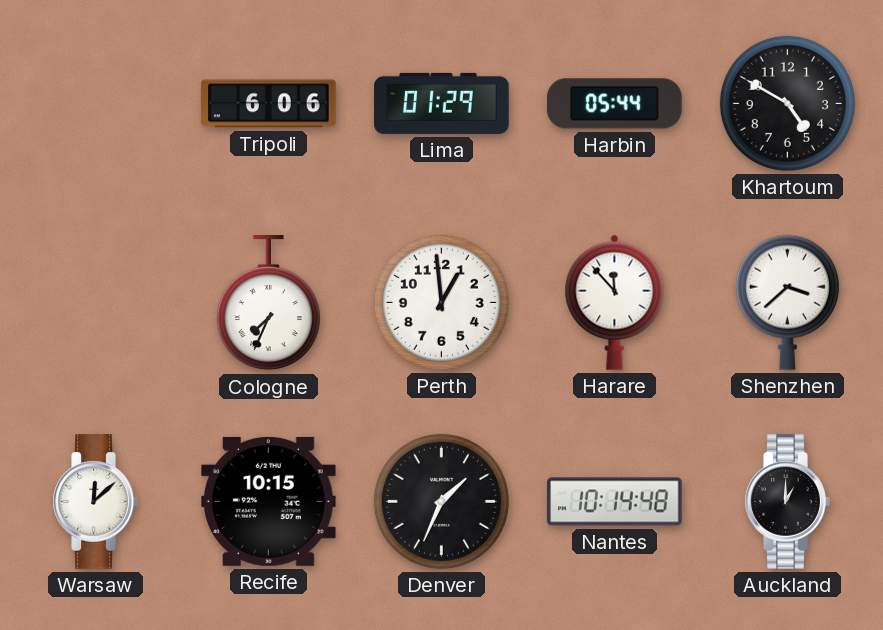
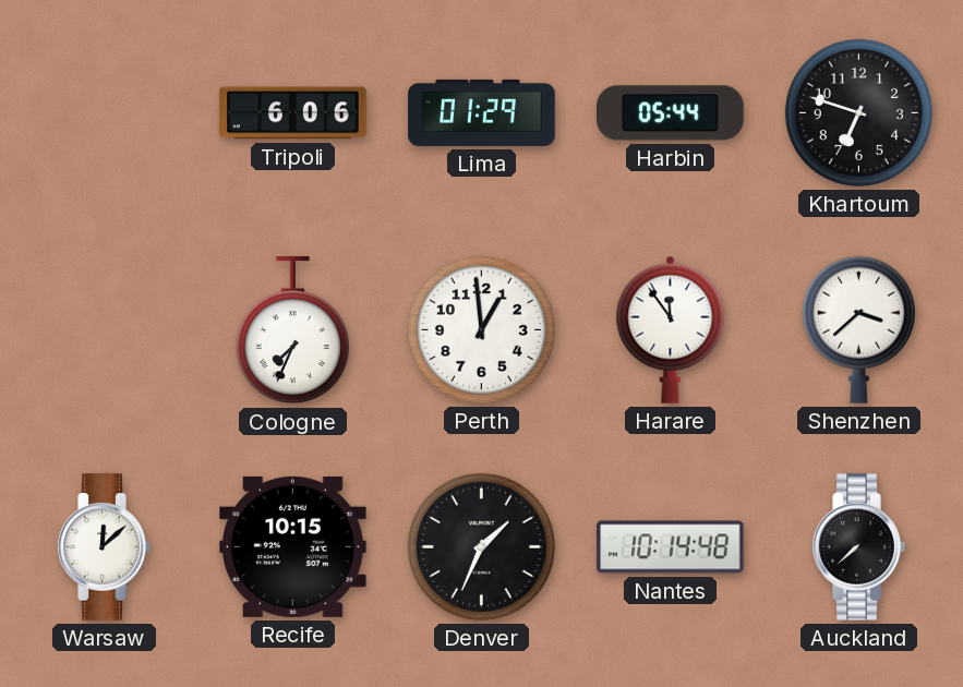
Khartoum: 4:50 -> 6:48
Harare: 11:53 -> 11:54
Auckland: 1:00 -> 7:38
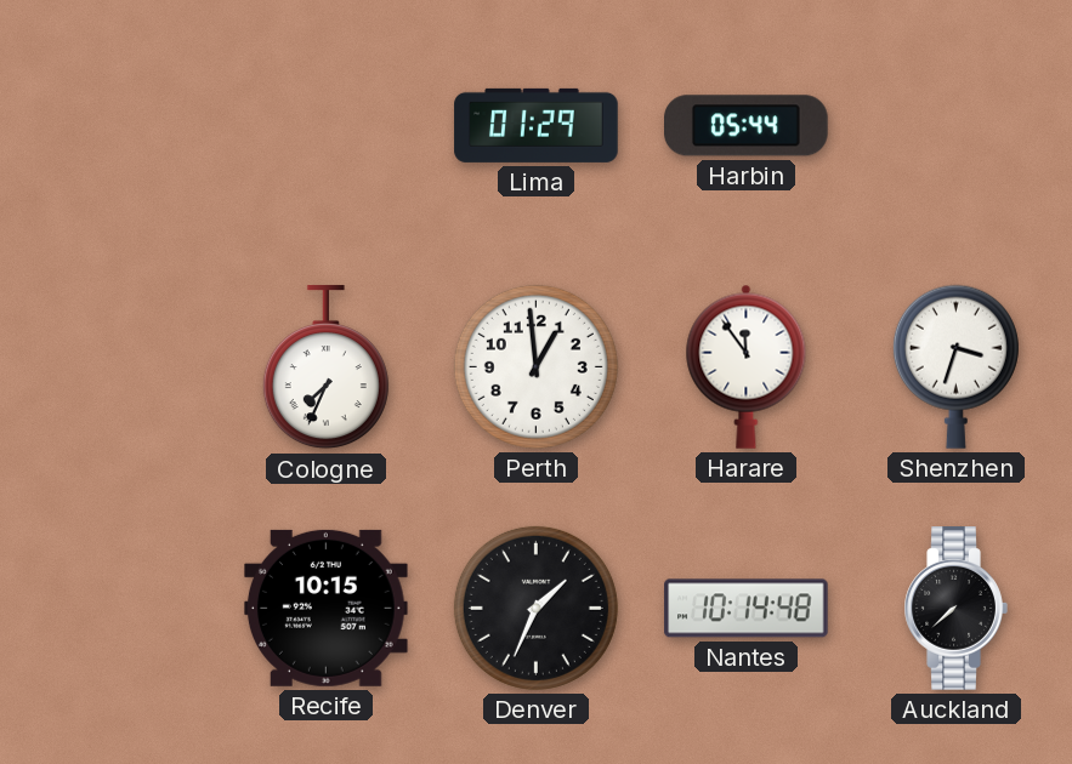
Tripoli: 6:06 -> none
Khartoum: 6:48 -> none
Shenzhen: 3:38 -> 3:33
Warsaw: 12:08 -> none
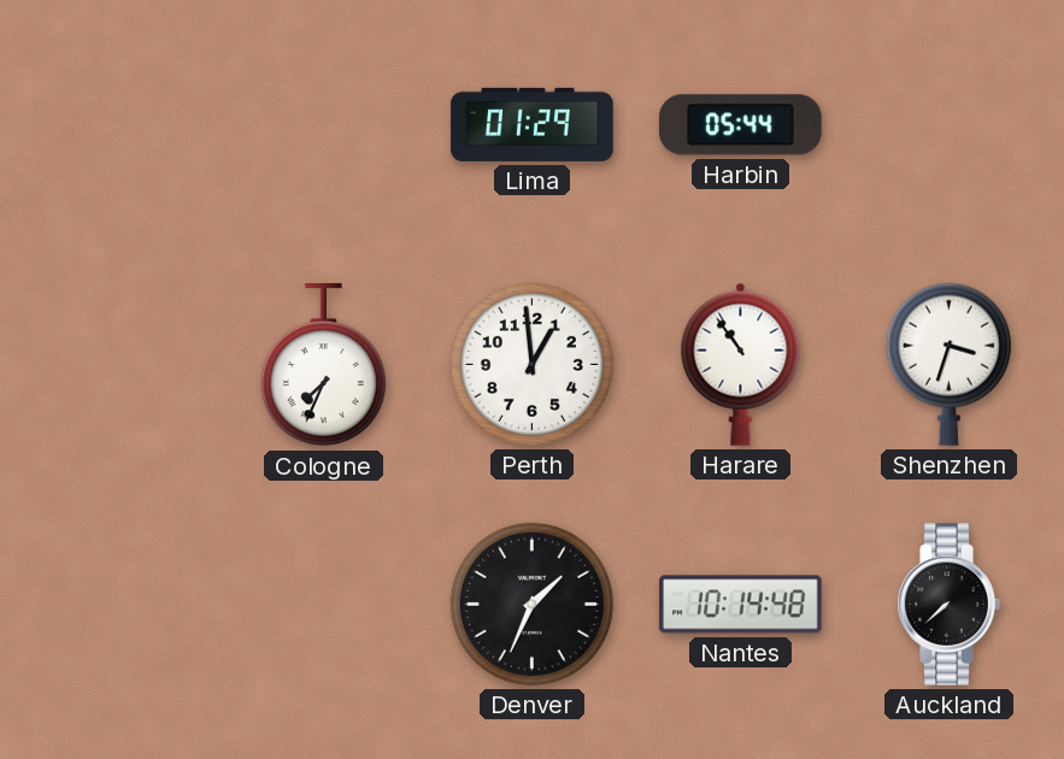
Harare: 11:54 -> 10:54
Recife: 10:15 -> none
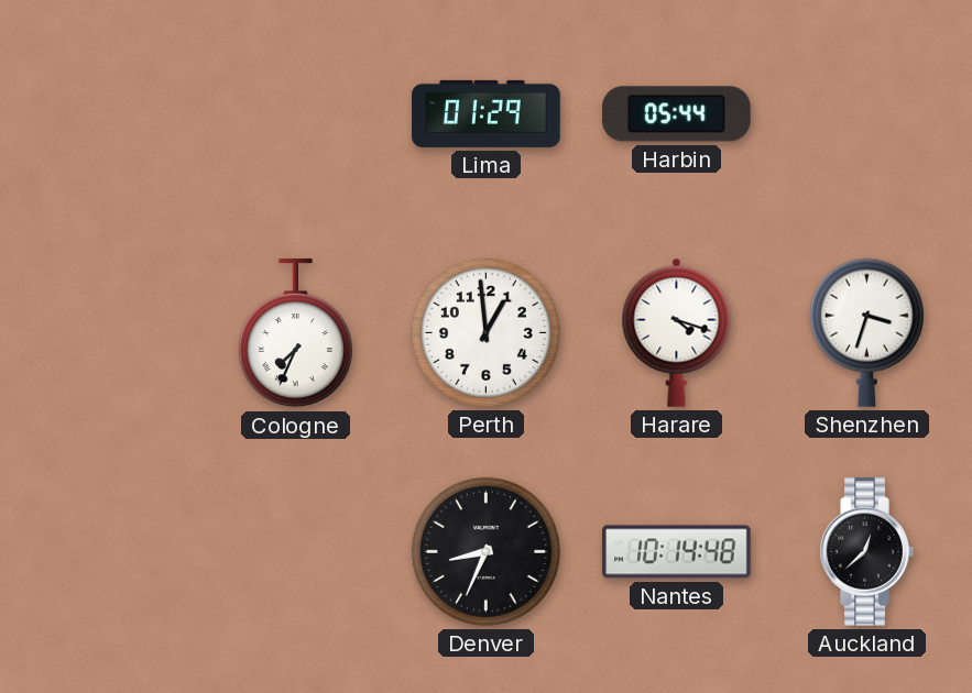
Harare: 10:54 -> 4:18
Denver: 1:34 -> 8:34
Auckland: 7:38 -> 12:38
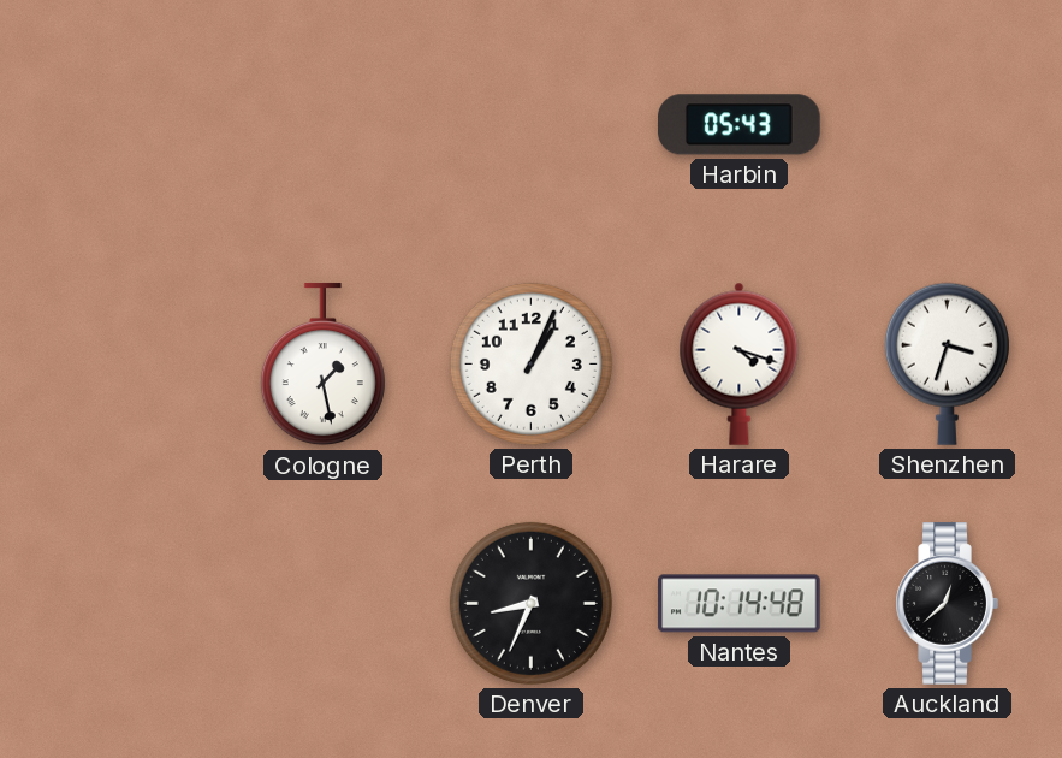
Lima: 01:29 -> none
Harbin: 05:44 -> 05:43
Cologne: 7:34 -> 1:28
Perth: 12:59 -> 1:04
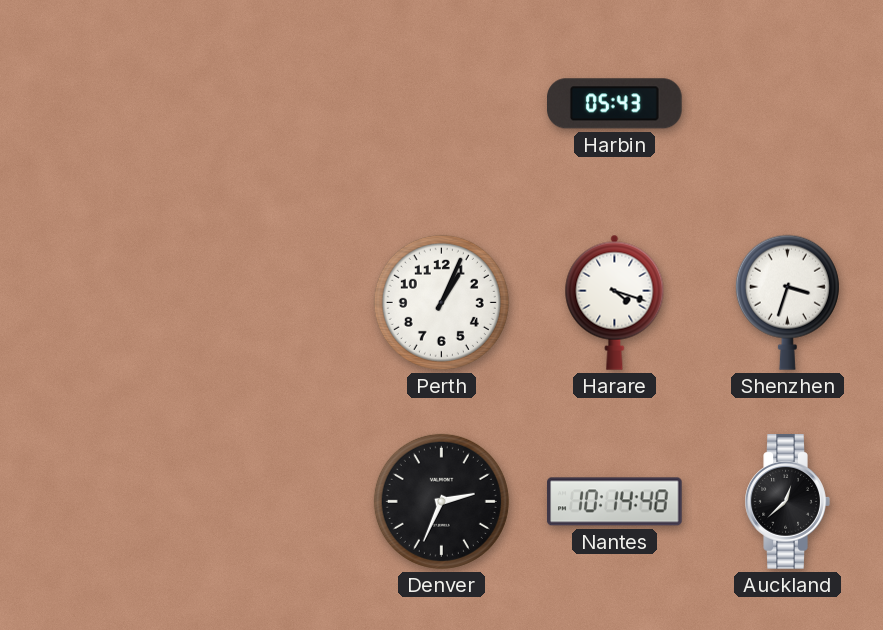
Cologne: 1:28 -> none
Denver: 8:34 -> 2:34
